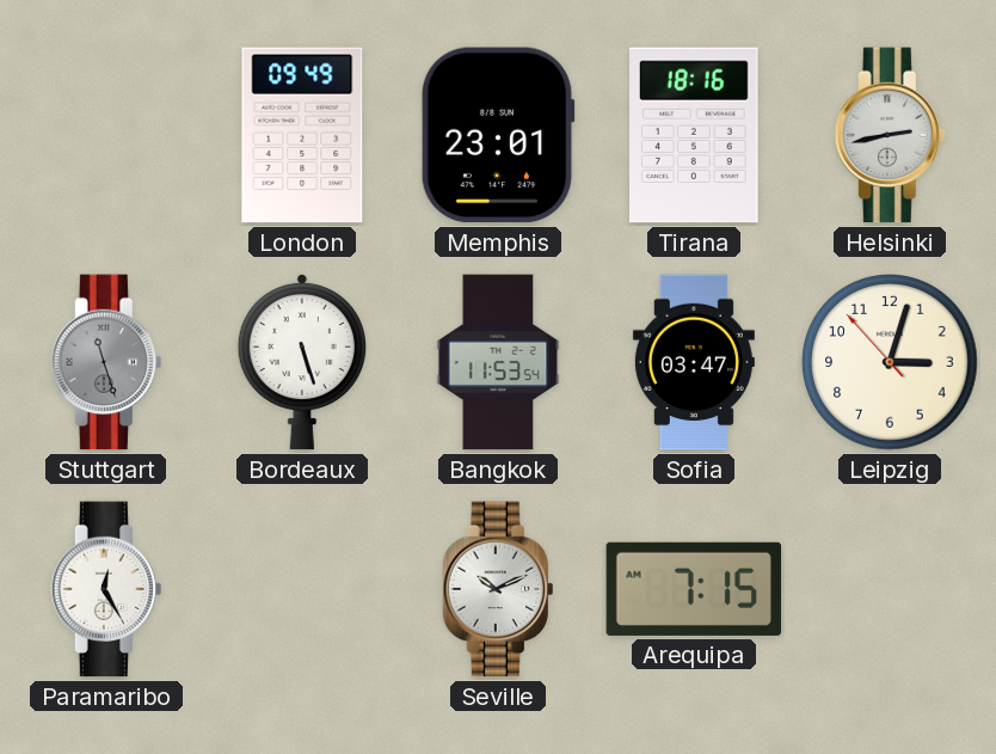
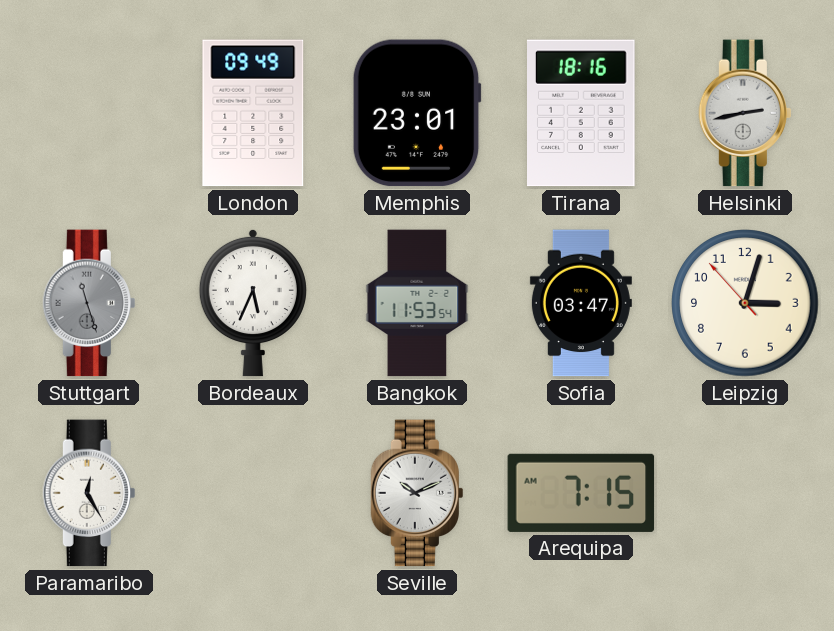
Bordeaux: 5:27 -> 5:34
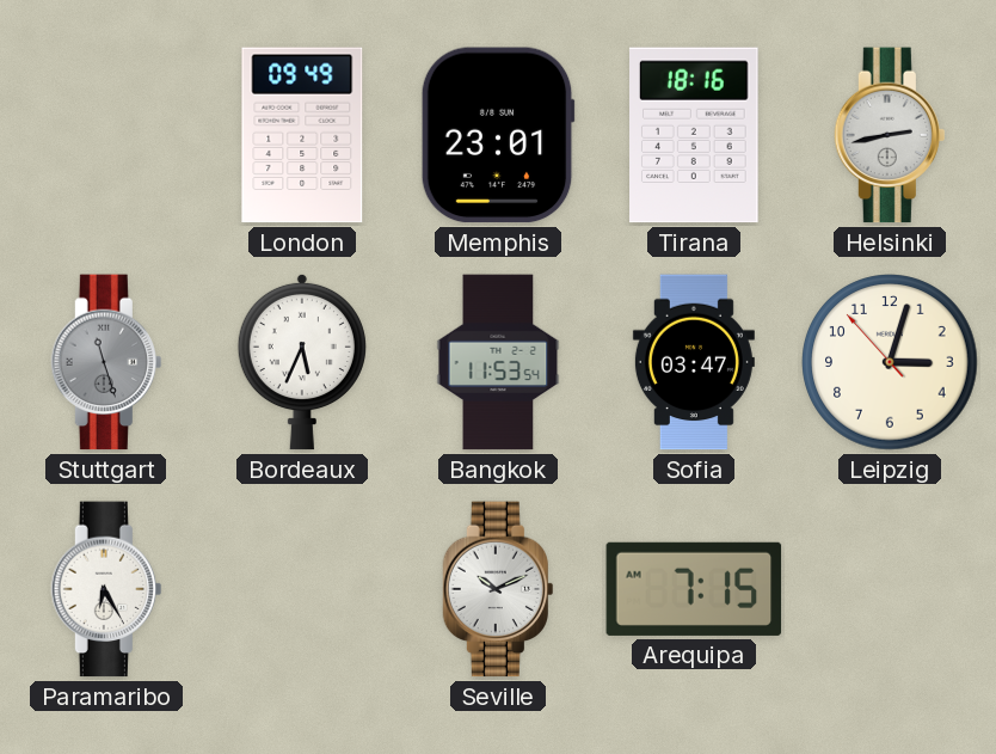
Paramaribo: 12:25 -> 6:25
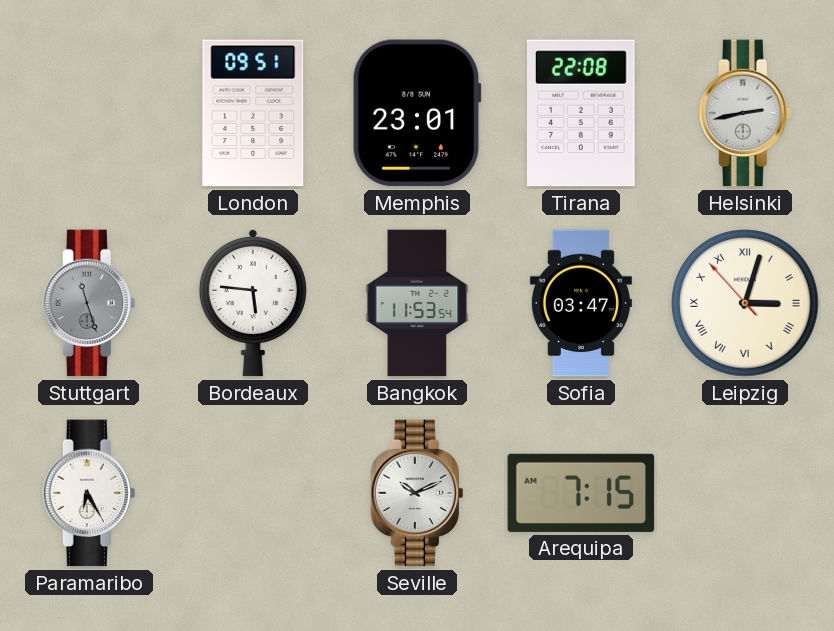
London: 09:49 -> 09:51
Tirana: 18:16 -> 22:08
Bordeaux: 5:34 -> 5:46
Leipzig numerals: Arabic -> Roman
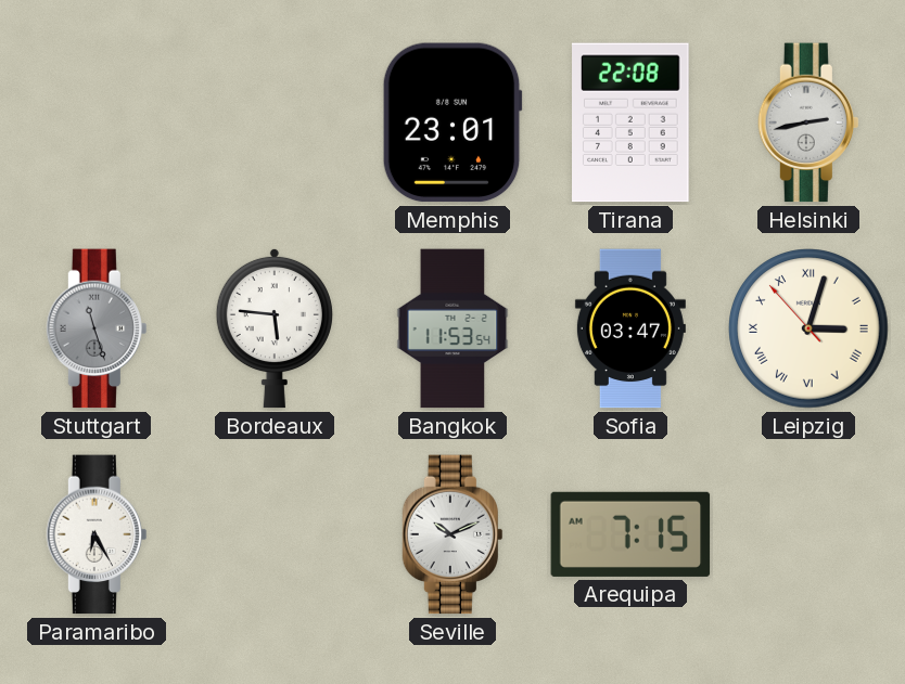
London: 09:51 -> none
